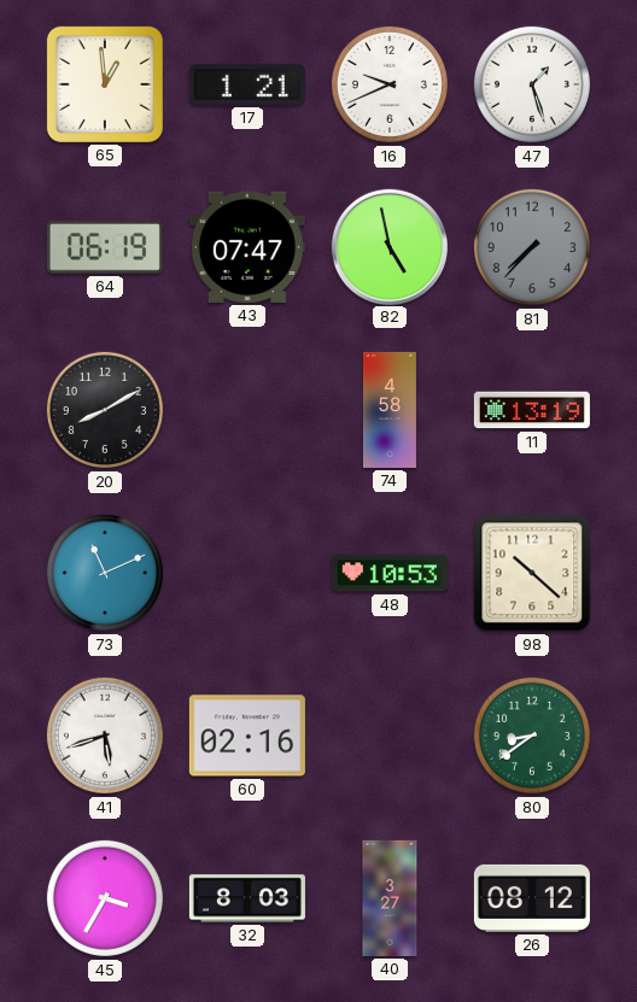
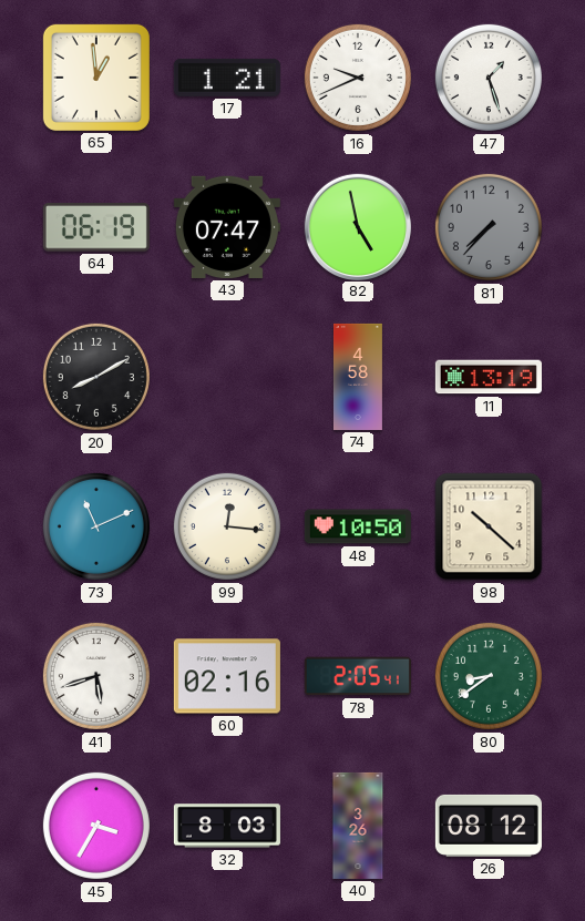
99: none -> 12:16
48: 10:53 -> 10:50
78: none -> 2:05
40: 3:27 -> 3:26
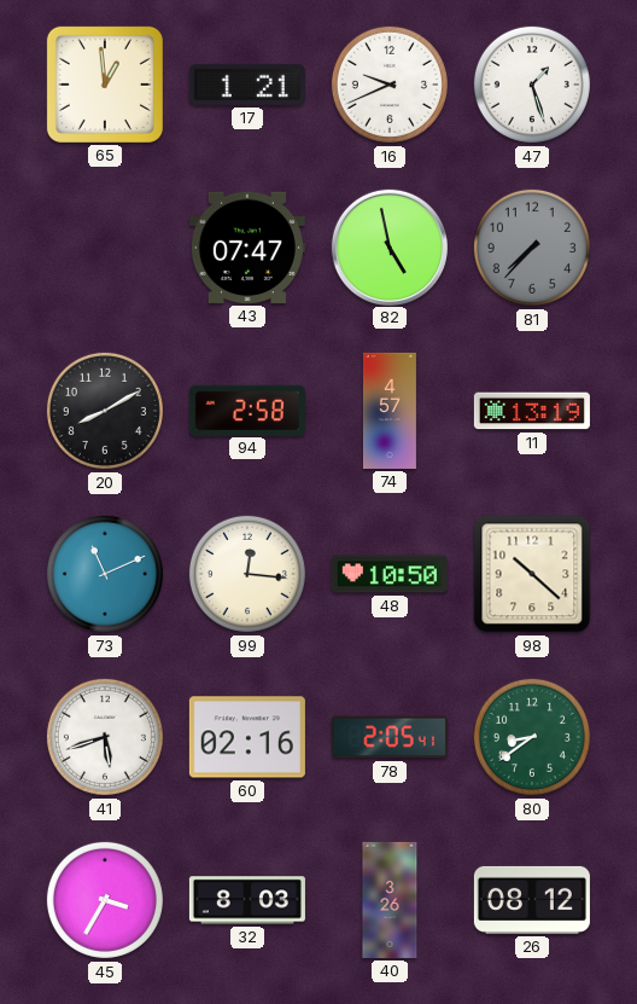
64: 06:19 -> none
94: none -> 2:58
74: 4:58 -> 4:57
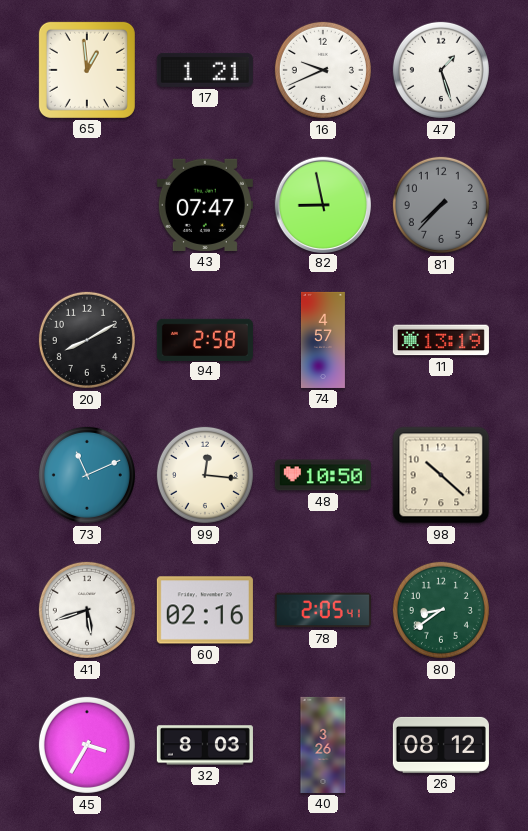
82: 4:58 -> 8:58
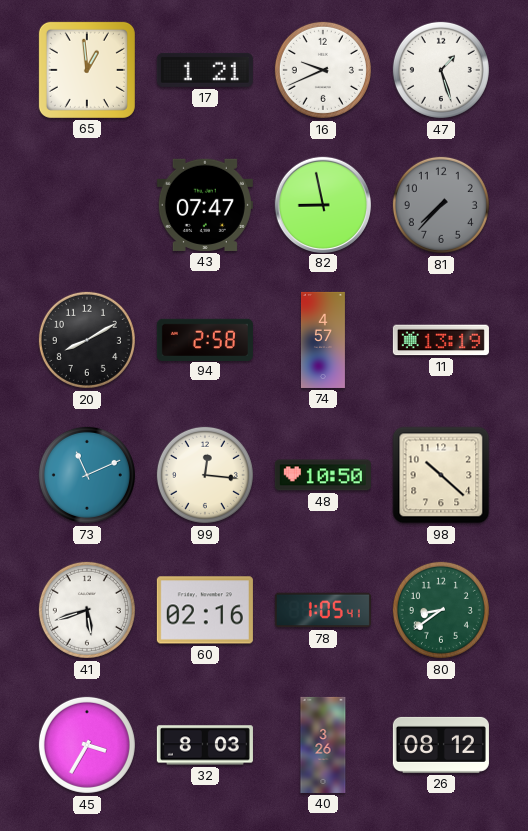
78: 2:05 -> 1:05
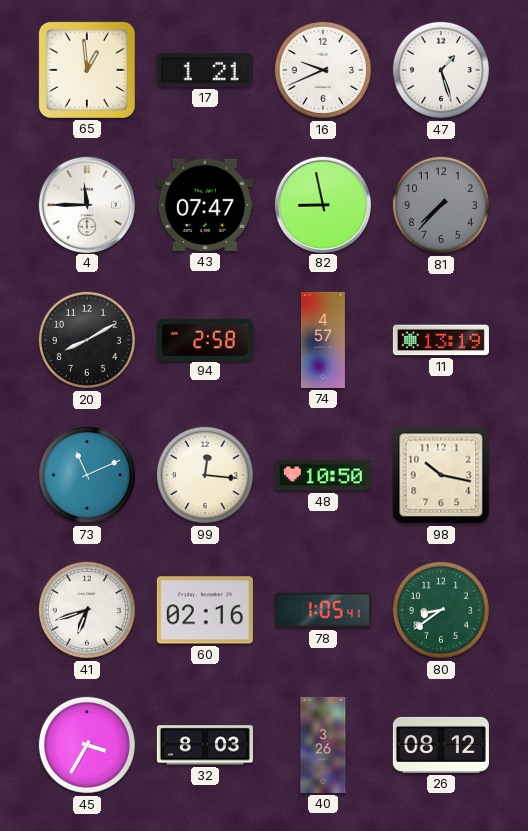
4: none -> 11:45
98: 10:22 -> 10:17
41: 5:42 -> 6:42
